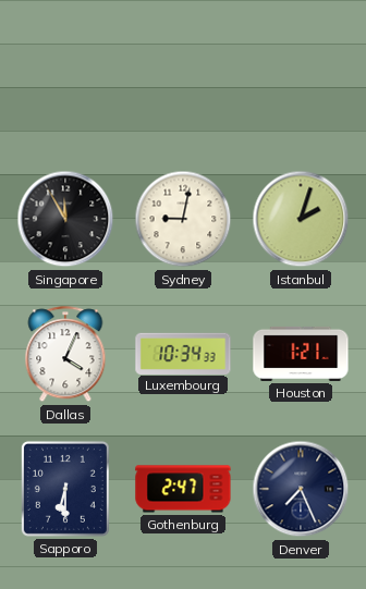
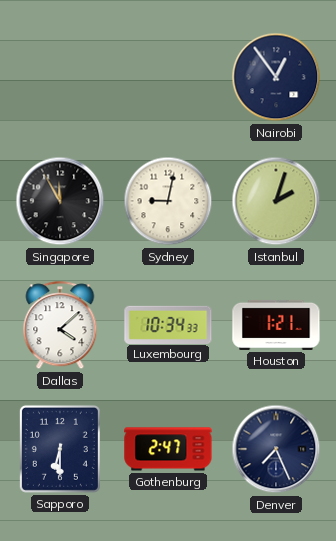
Nairobi: none -> 12:54
Dallas: 4:04 -> 4:08
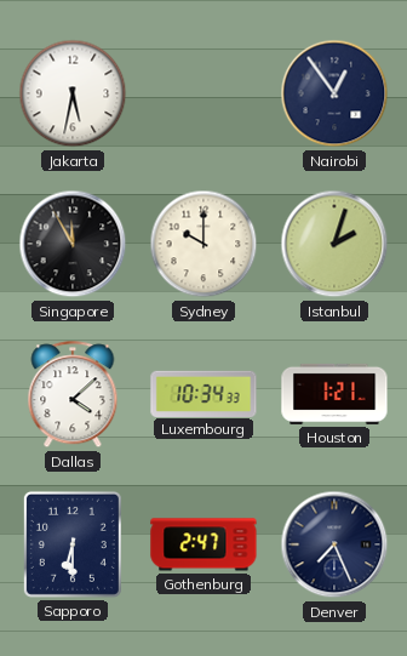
Jakarta: none -> 5:32
Sydney: 9:02 -> 10:00
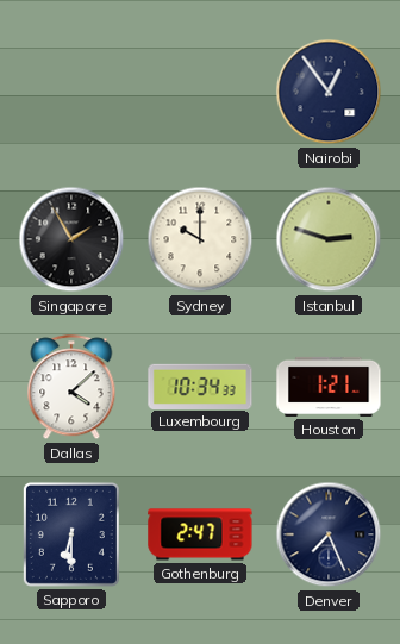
Jakarta: 5:32 -> none
Singapore: 11:55 -> 1:55
Istanbul: 2:03 -> 2:48
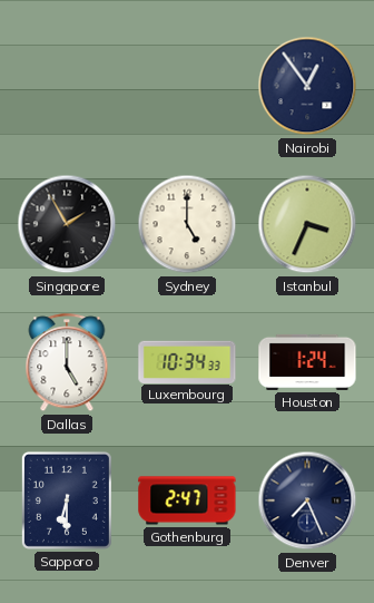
Sydney: 10:00 -> 5:00
Istanbul: 2:48 -> 3:34
Dallas: 4:08 -> 5:00
Houston: 1:21 -> 1:24
